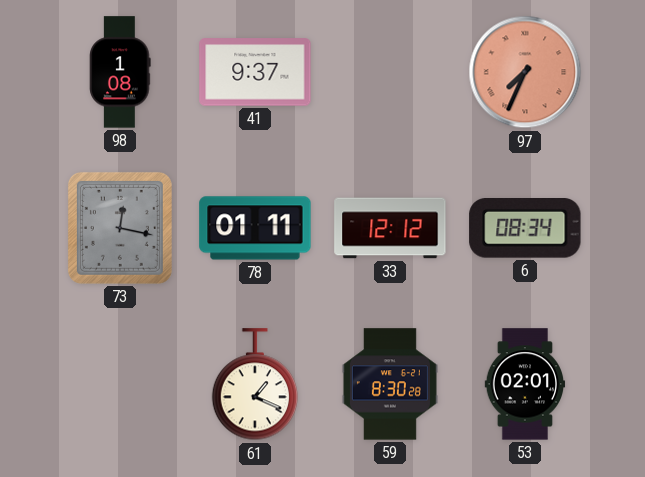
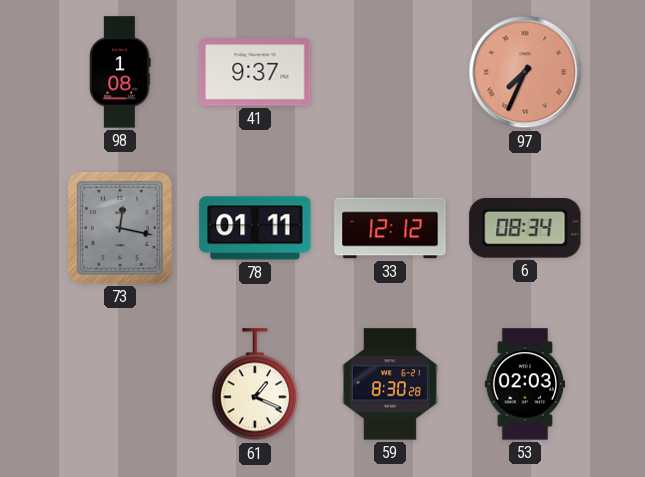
53: 02:01 -> 02:03
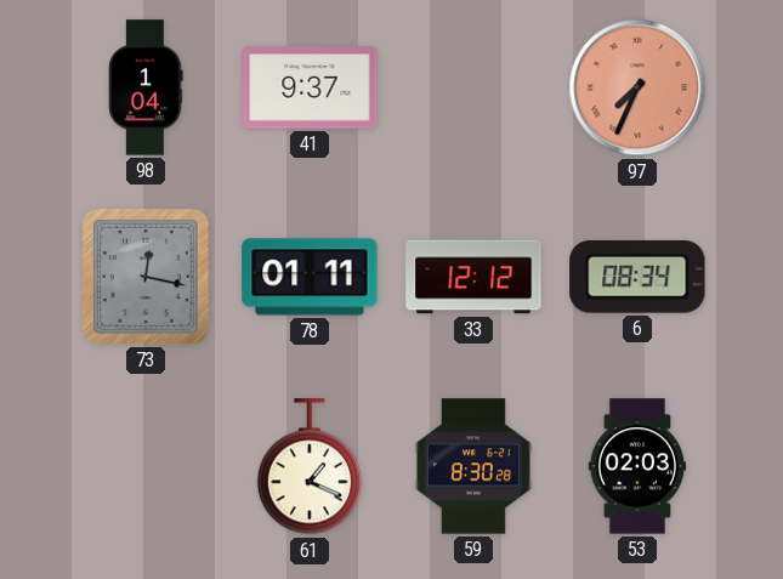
98: 1:08 -> 1:04
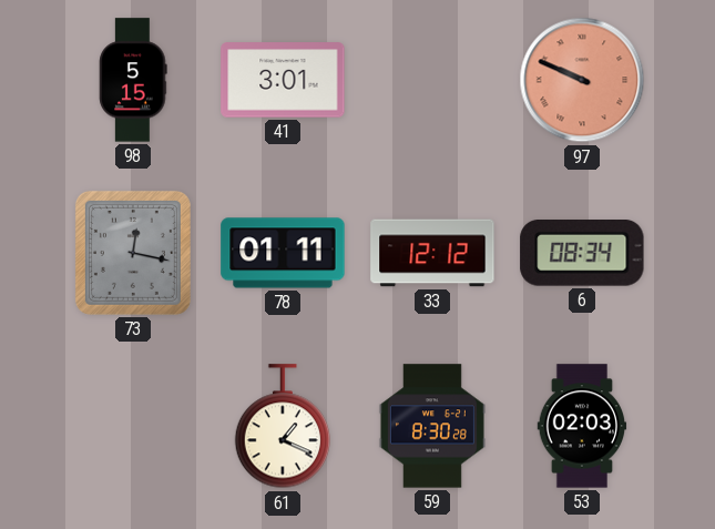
98: 1:04 -> 5:15
41: 9:37 -> 3:01
97: 7:34 -> 9:49
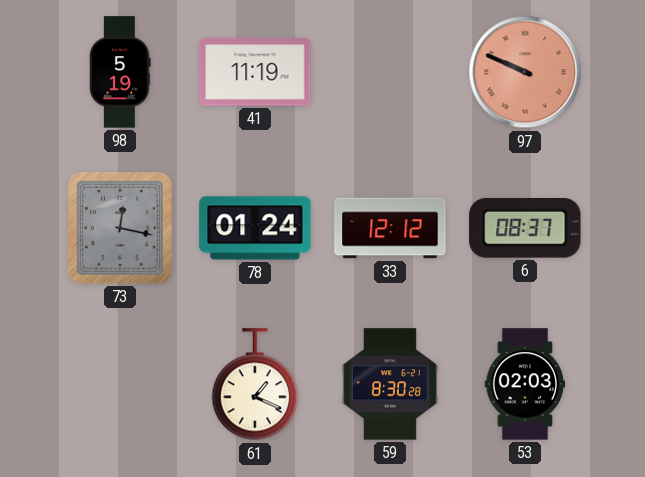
98: 5:15 -> 5:19
41: 3:01 -> 11:19
78: 01:11 -> 01:24
6: 08:34 -> 08:37
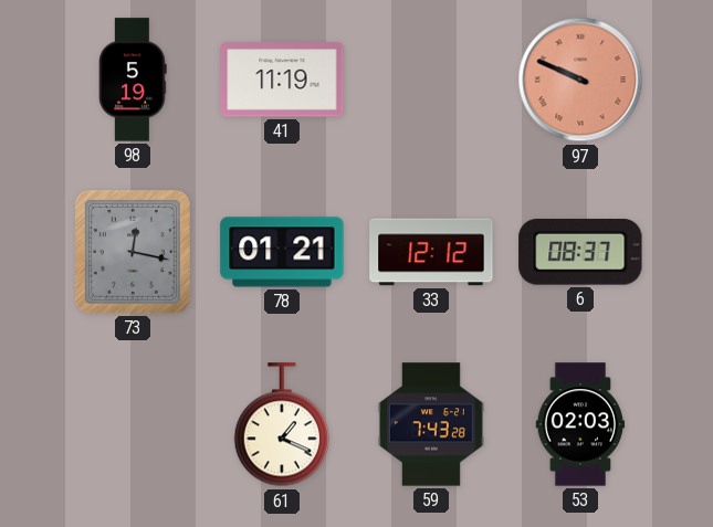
78: 01:24 -> 01:21
59: 8:30 -> 7:43
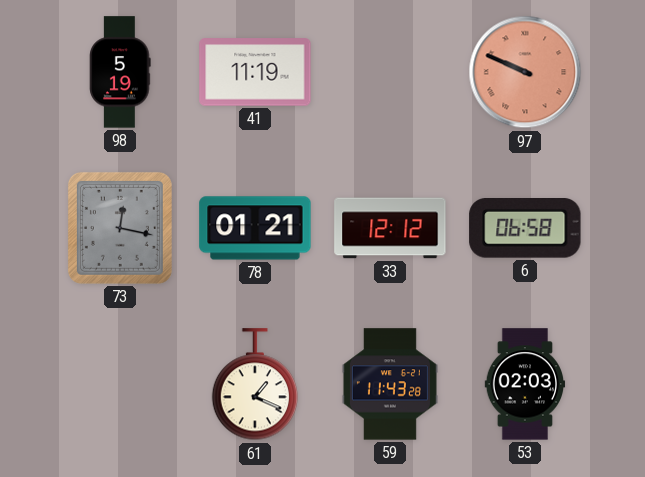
6: 08:37 -> 06:58
59: 7:43 -> 11:43
